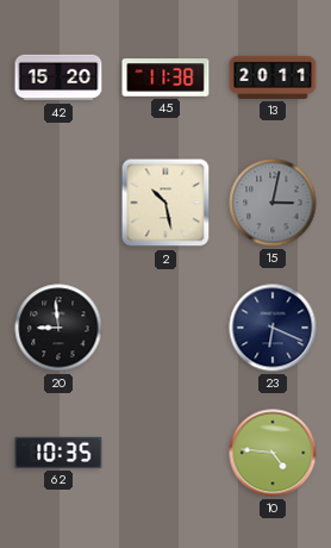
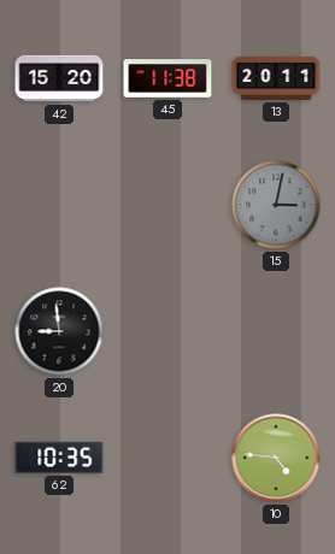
2: 10:28 -> none
23: 6:19 -> none
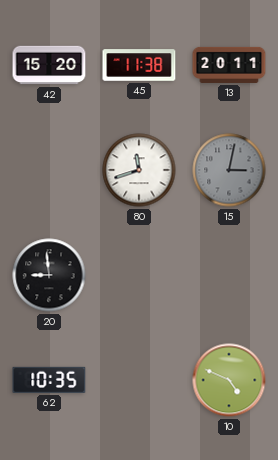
80: none -> 11:42
10: 4:46 -> 4:49
